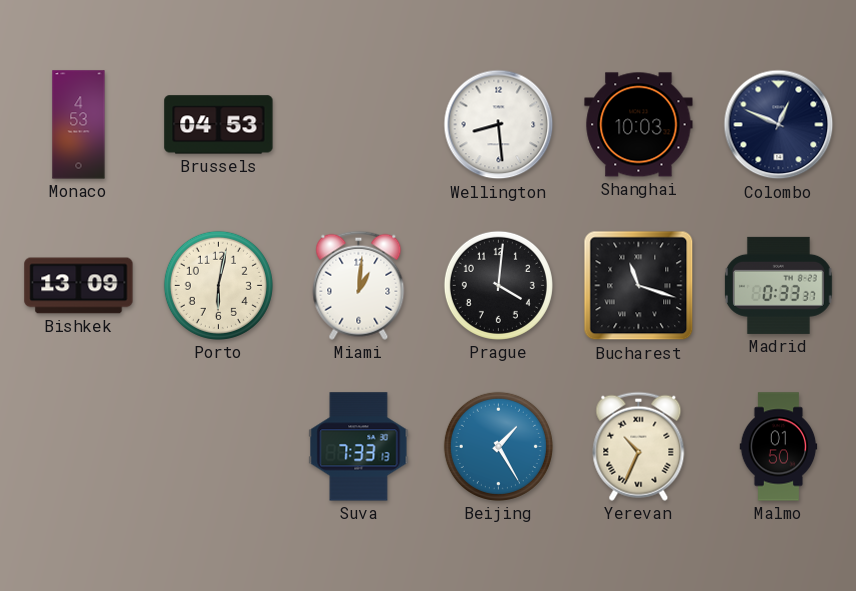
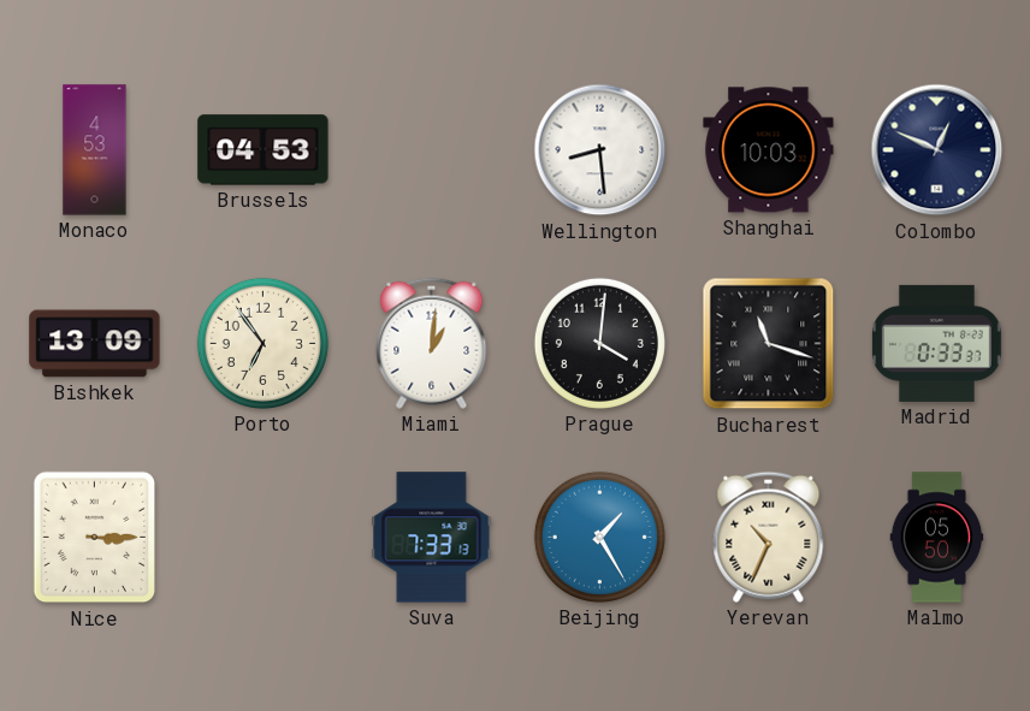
Porto: 6:02 -> 6:54
Nice: none -> 3:15
Malmo: 01:50 -> 05:50
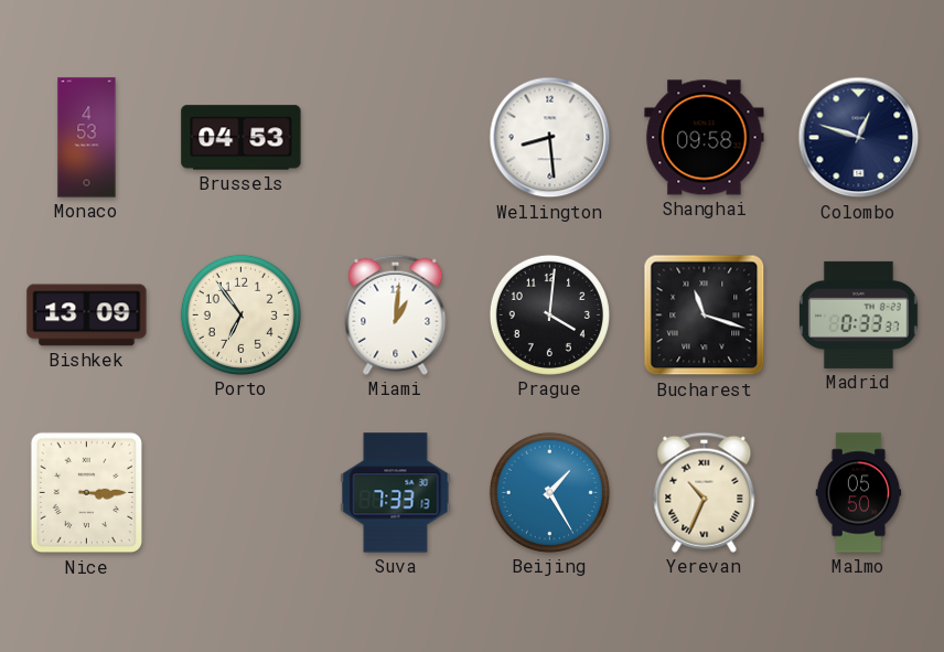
Shanghai: 10:03 -> 09:58
Colombo: 12:49 -> 12:48
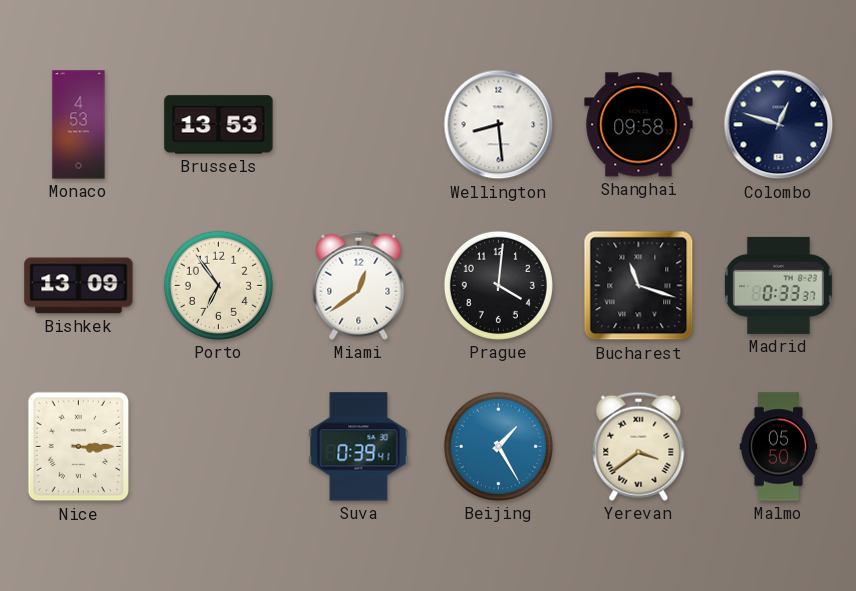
Brussels: 04:53 -> 13:53
Miami: 1:01 -> 12:39
Suva: 7:33 -> 0:39
Yerevan: 10:34 -> 3:39
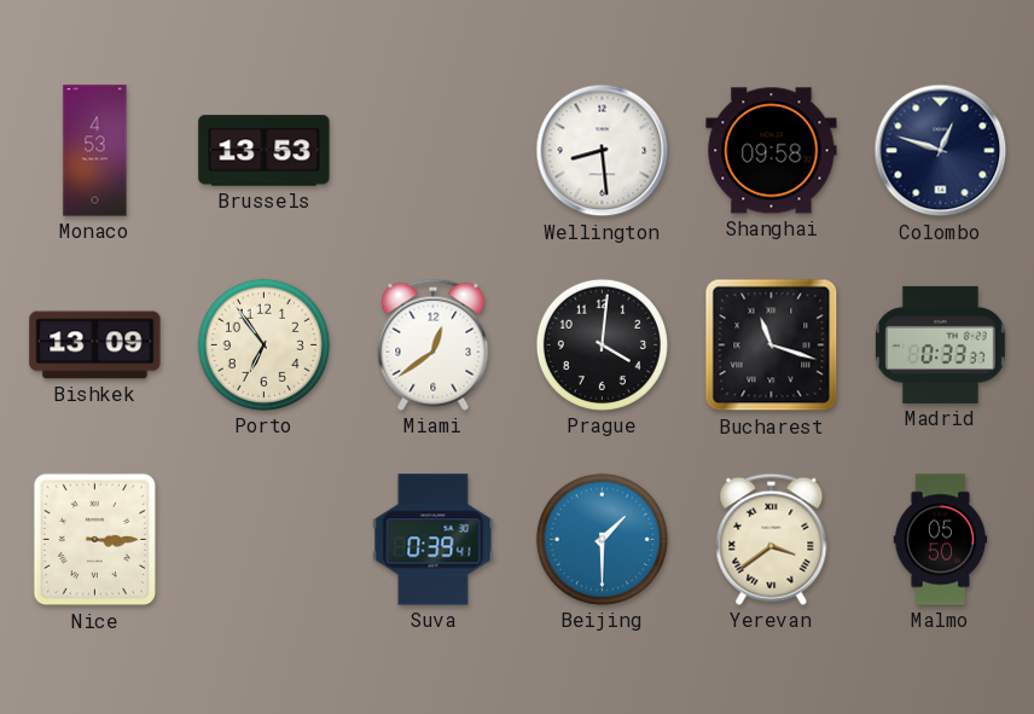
Beijing: 1:25 -> 1:30
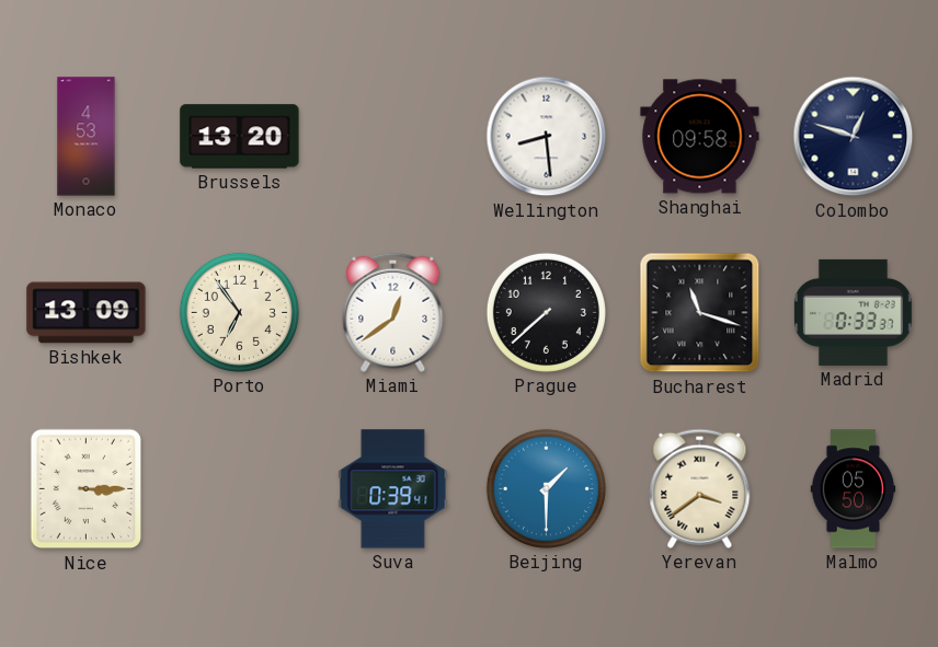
Brussels: 13:53 -> 13:20
Prague: 4:01 -> 7:38
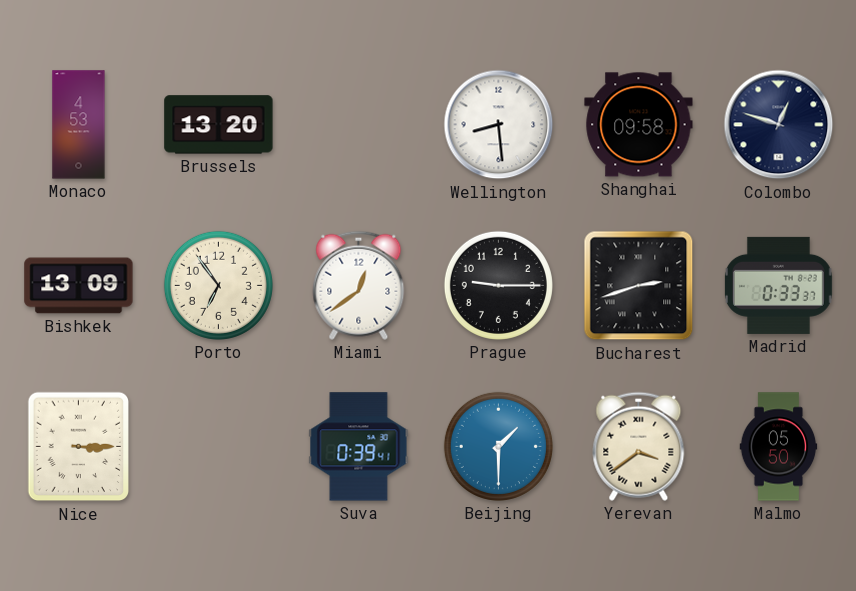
Prague: 7:38 -> 9:15
Bucharest: 11:18 -> 2:42
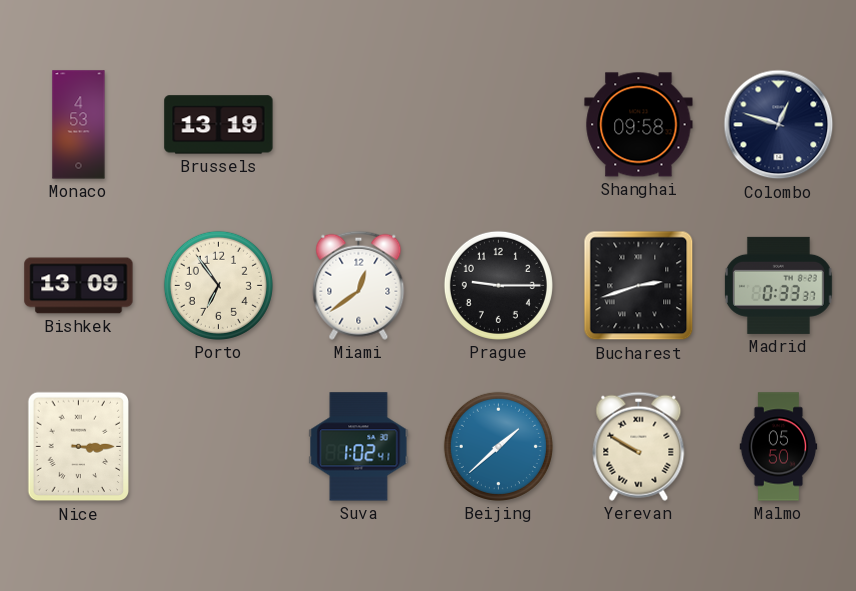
Brussels: 13:20 -> 13:19
Wellington: 8:29 -> none
Suva: 0:39 -> 1:02
Beijing: 1:30 -> 1:38
Yerevan: 3:39 -> 9:50
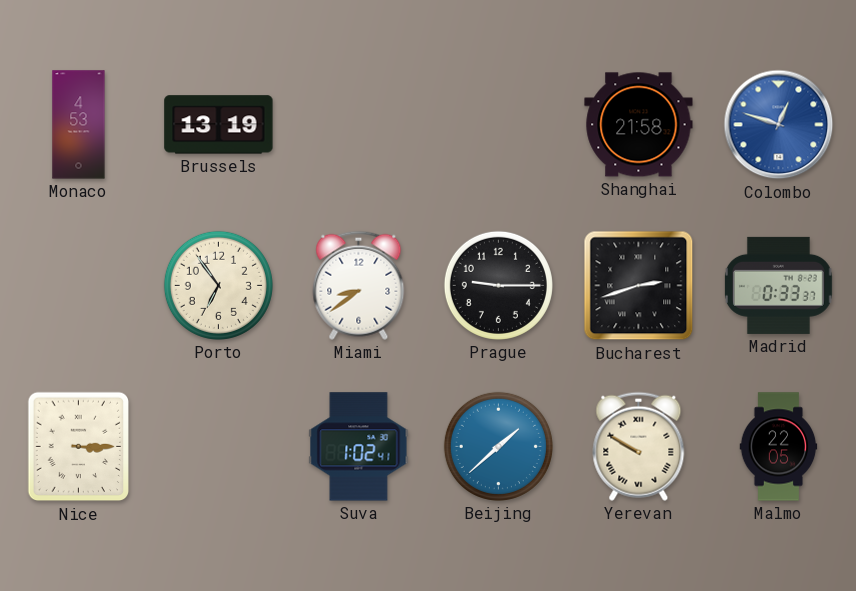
Shanghai: 09:58 -> 21:58
Colombo dial: navy -> blue
Bishkek: 13:09 -> none
Miami: 12:39 -> 8:39
Malmo: 05:50 -> 22:05
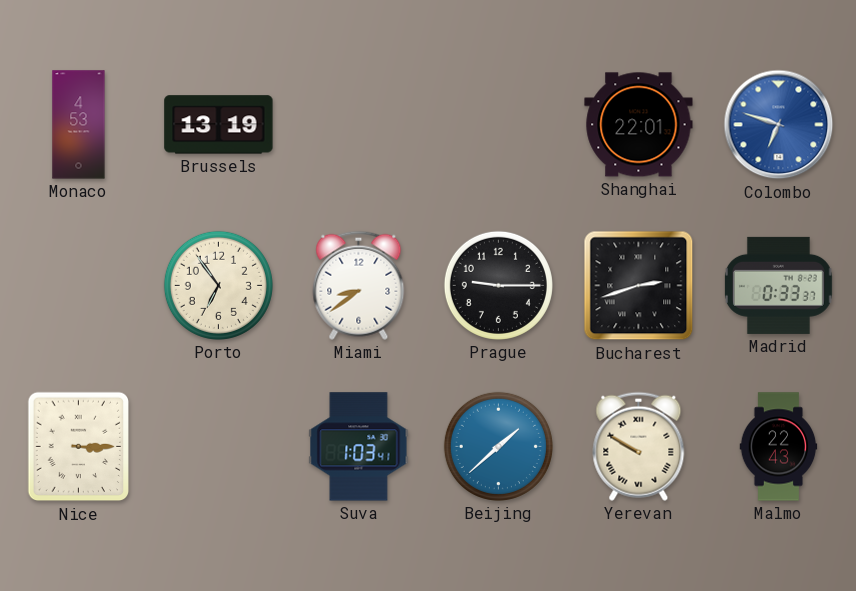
Shanghai: 21:58 -> 22:01
Colombo: 12:48 -> 6:48
Suva: 1:02 -> 1:03
Malmo: 22:05 -> 22:43
